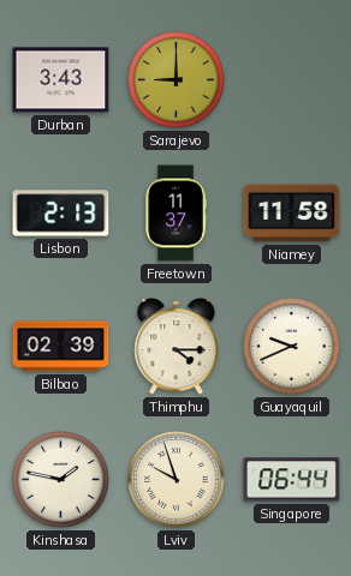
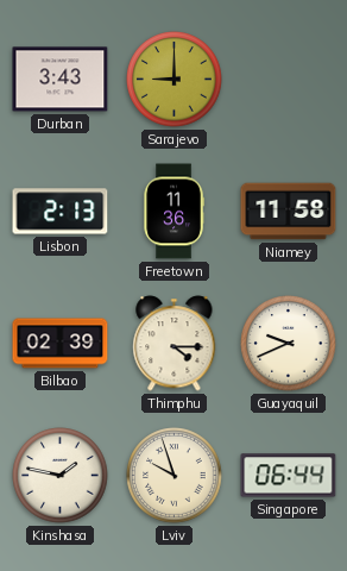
Freetown: 11:37 -> 11:36
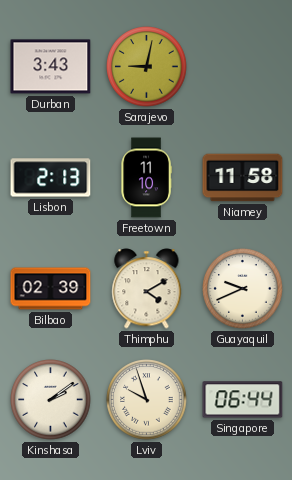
Sarajevo: 9:00 -> 9:02
Freetown: 11:36 -> 11:10
Thimphu: 4:15 -> 4:10
Kinshasa: 1:47 -> 2:09
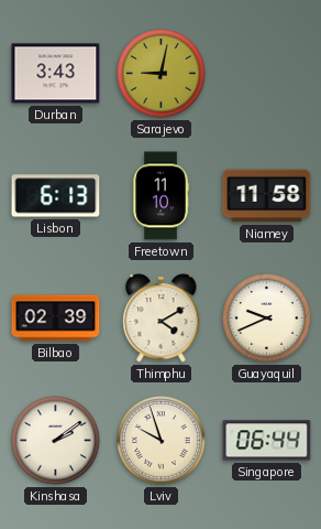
Lisbon: 2:13 -> 6:13
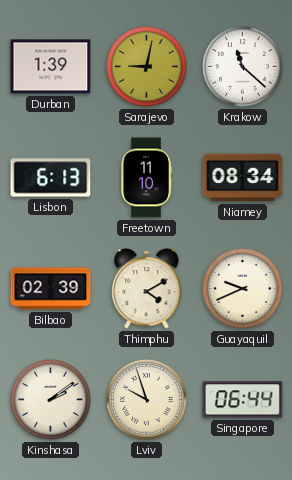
Durban: 3:43 -> 1:39
Krakow: none -> 11:22
Niamey: 11:58 -> 08:34
